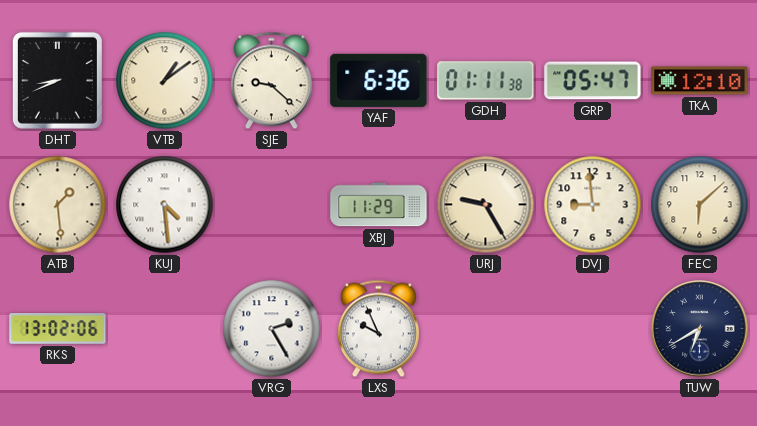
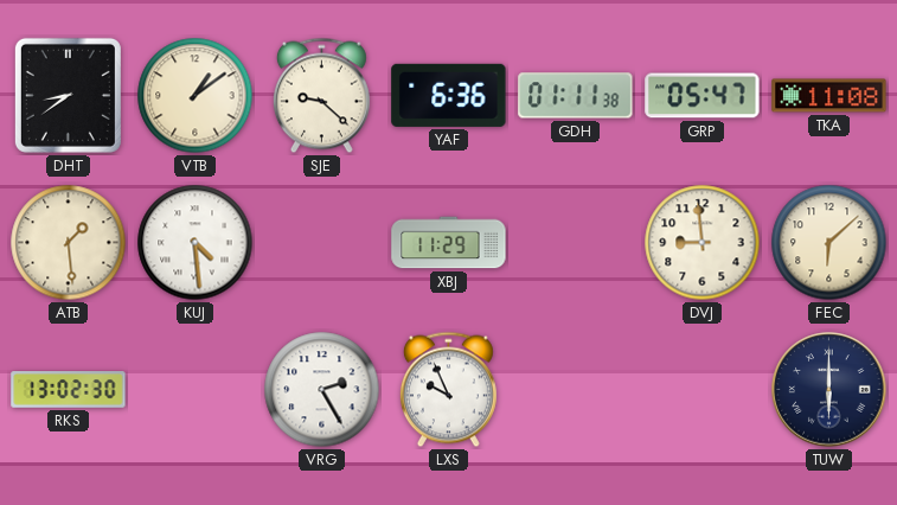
DHT: 8:41 -> 8:39
TKA: 12:10 -> 11:08
URJ: 9:25 -> none
RKS: 13:02:06 -> 13:02:30
TUW: 6:40 -> 6:00
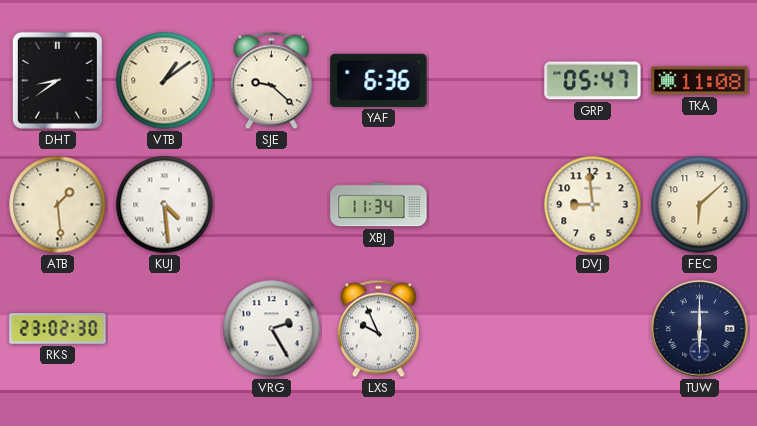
GDH: 01:11 -> none
XBJ: 11:29 -> 11:34
RKS: 13:02 -> 23:02
